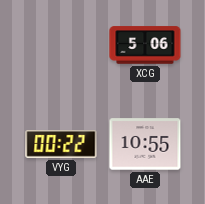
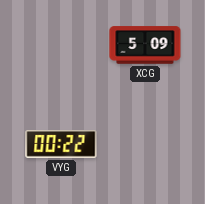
XCG: 5:06 -> 5:09
AAE: 10:55 -> none
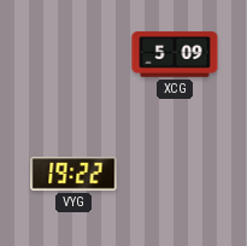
VYG: 00:22 -> 19:22
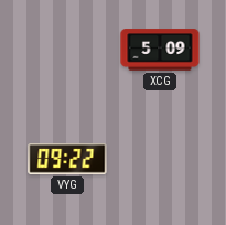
VYG: 19:22 -> 09:22
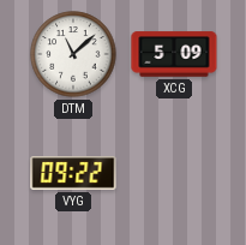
DTM: none -> 11:08
